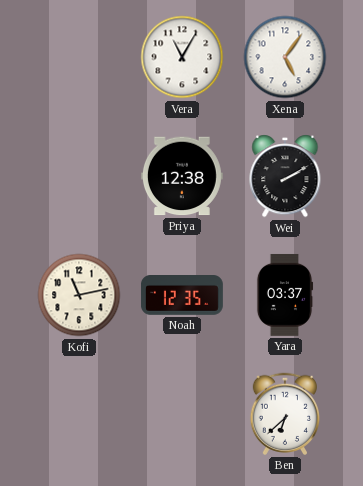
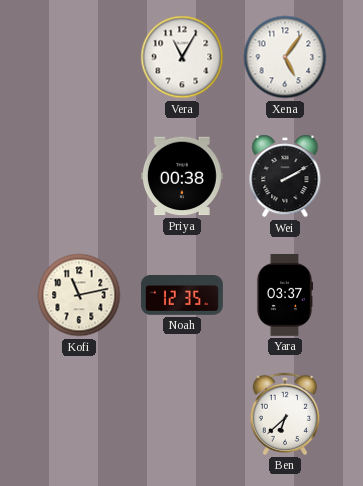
Priya: 12:38 -> 00:38
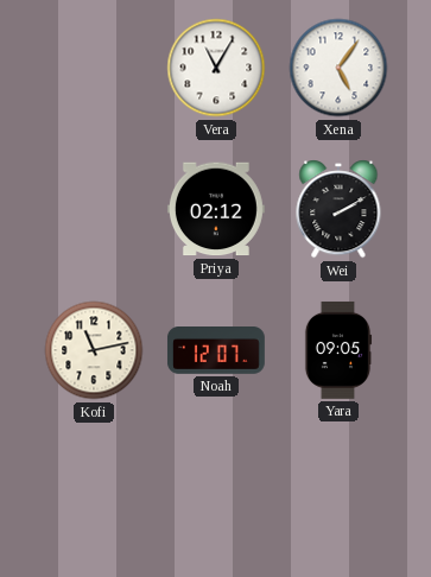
Priya: 00:38 -> 02:12
Noah: 12:35 -> 12:07
Yara: 03:37 -> 09:05
Ben: 6:38 -> none
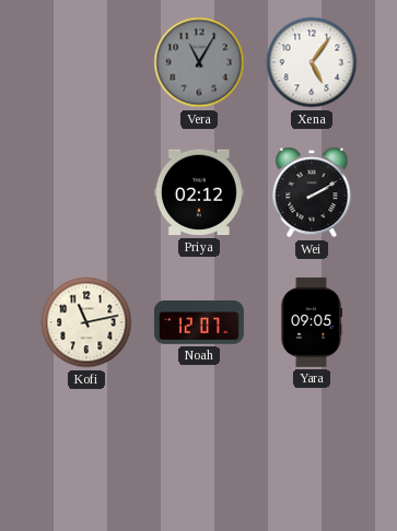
Vera dial: white -> grey
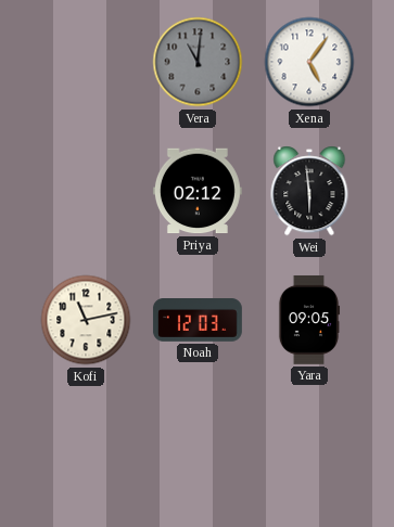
Vera: 11:05 -> 11:01
Wei: 2:10 -> 5:59
Noah: 12:07 -> 12:03
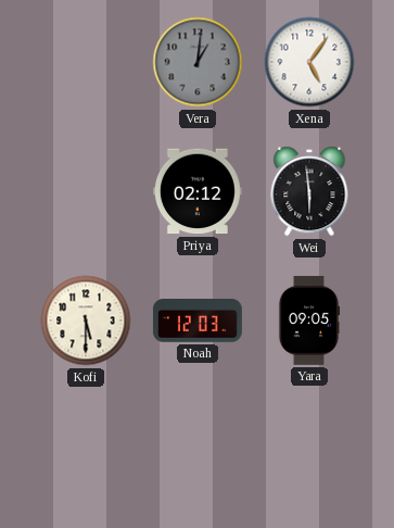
Vera: 11:01 -> 1:01
Kofi: 11:13 -> 5:30
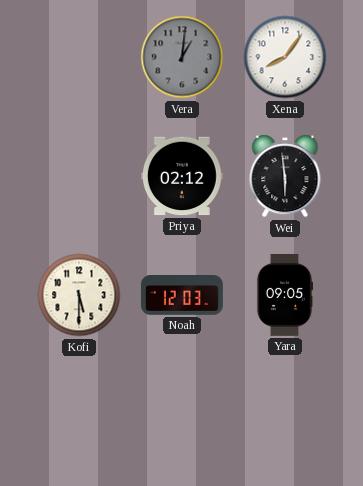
Xena: 5:06 -> 8:06
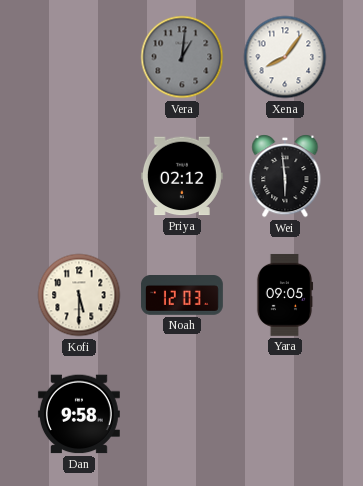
Dan: none -> 9:58
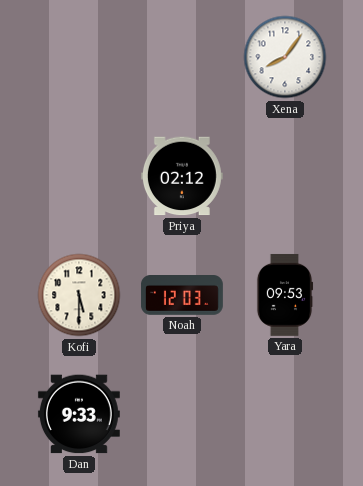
Vera: 1:01 -> none
Wei: 5:59 -> none
Yara: 09:05 -> 09:53
Dan: 9:58 -> 9:33
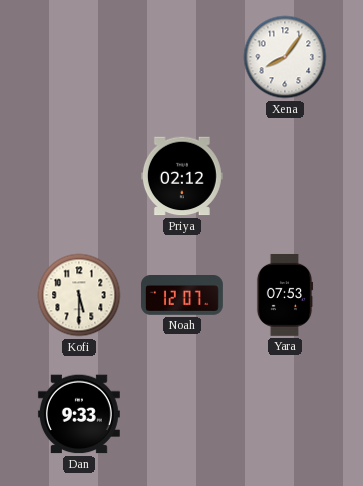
Noah: 12:03 -> 12:07
Yara: 09:53 -> 07:53
